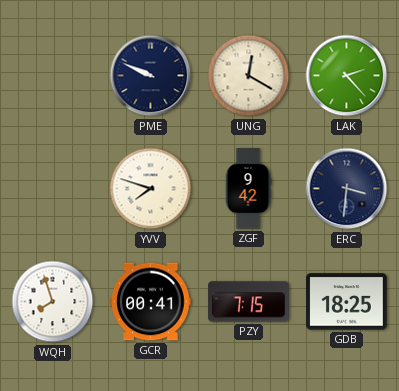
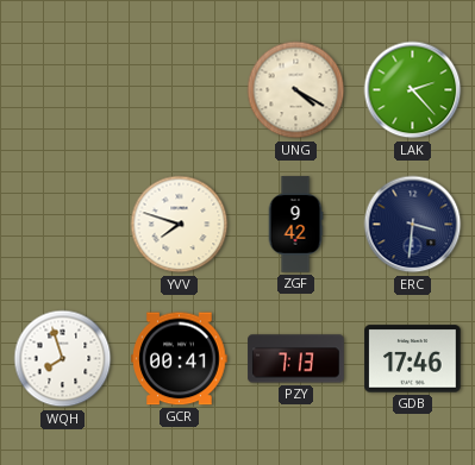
PME: 9:49 -> none
UNG: 12:20 -> 4:20
PZY: 7:15 -> 7:13
GDB: 18:25 -> 17:46
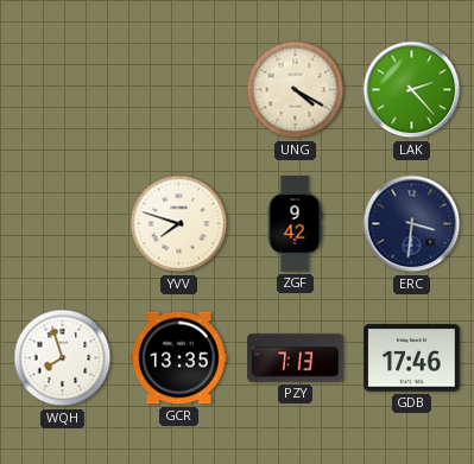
GCR: 00:41 -> 13:35
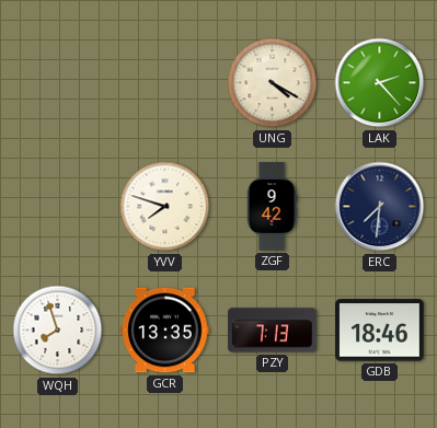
ERC: 3:31 -> 7:31
GDB: 17:46 -> 18:46
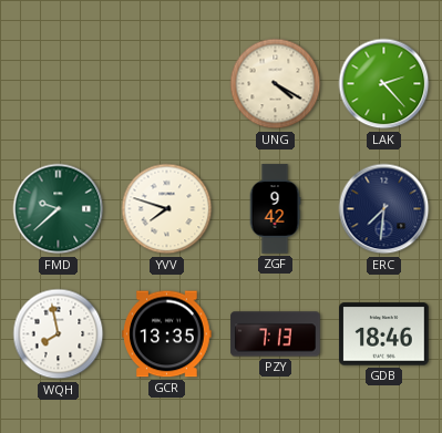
FMD: none -> 9:38
WQH: 7:57 -> 7:58
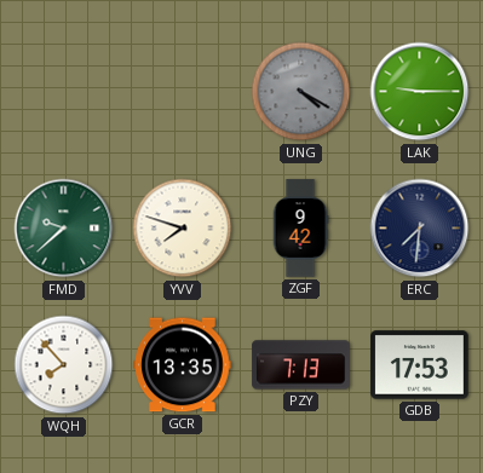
UNG dial: cream -> grey
LAK: 2:23 -> 9:15
WQH: 7:58 -> 7:53
GDB: 18:46 -> 17:53
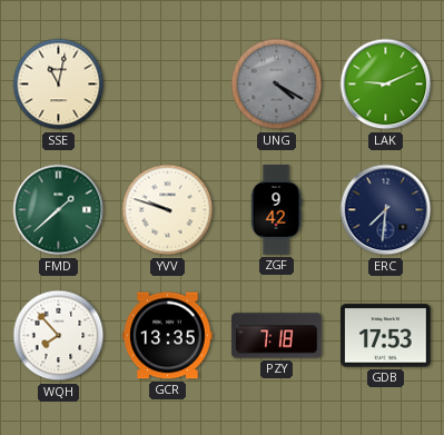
SSE: none -> 11:02
LAK: 9:15 -> 9:11
FMD: 9:38 -> 1:38
YVV: 7:48 -> 9:48
PZY: 7:13 -> 7:18
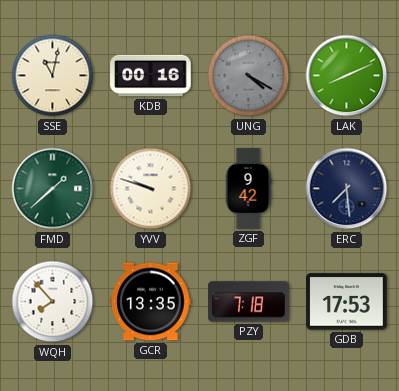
KDB: none -> 00:16
LAK: 9:11 -> 8:11
ERC: 7:31 -> 7:29
